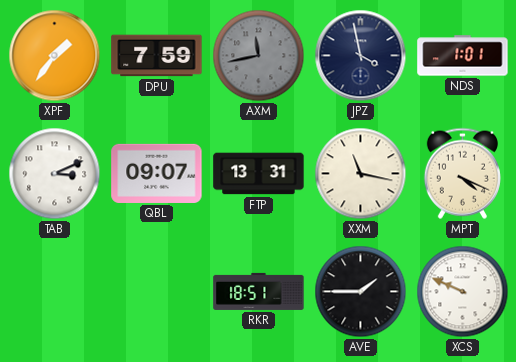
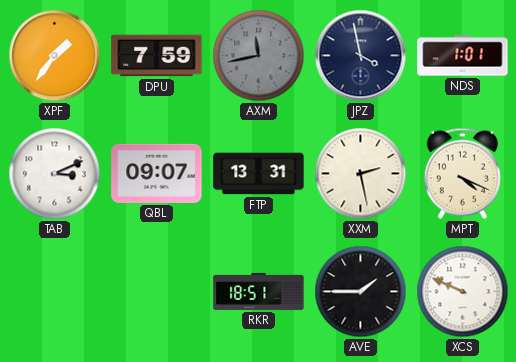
XXM: 11:17 -> 2:28
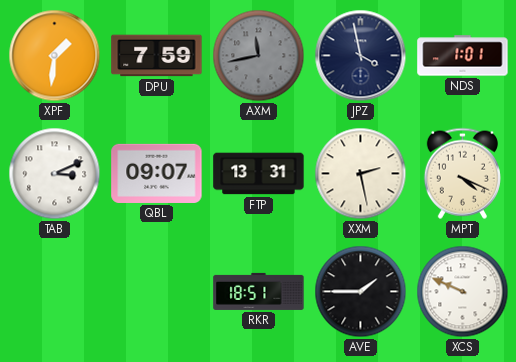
XPF: 1:36 -> 1:31
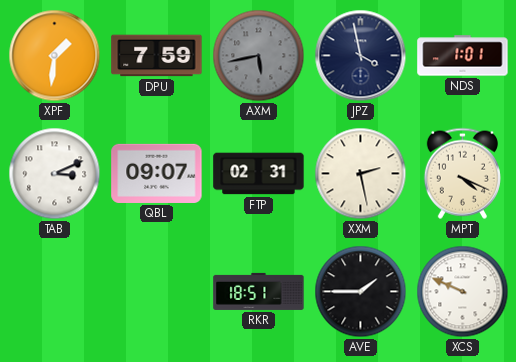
AXM: 11:43 -> 5:43
FTP: 13:31 -> 02:31
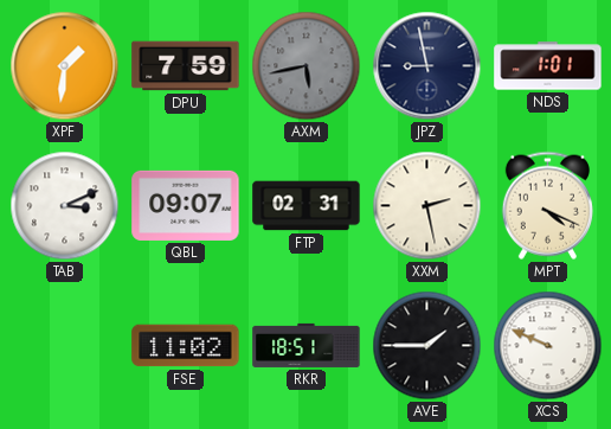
JPZ: 3:58 -> 8:58
FSE: none -> 11:02
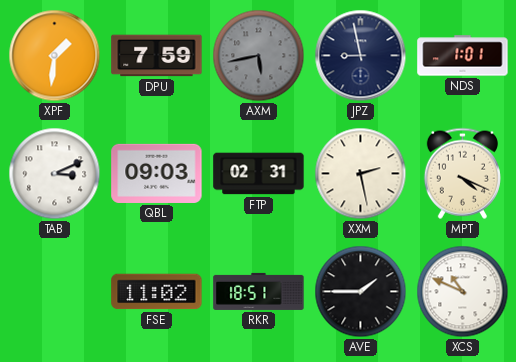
QBL: 09:07 -> 09:03
XCS: 9:49 -> 10:49
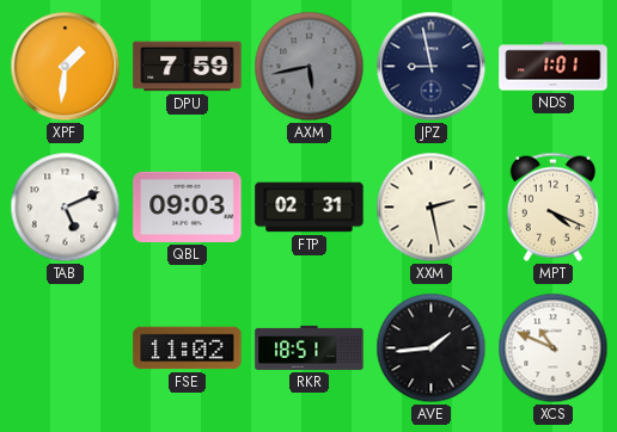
TAB: 3:11 -> 5:11
AVE: 1:45 -> 1:44
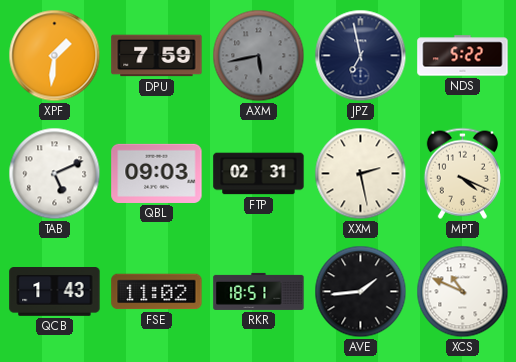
JPZ: 8:58 -> 6:58
NDS: 1:01 -> 5:22
QCB: none -> 1:43
